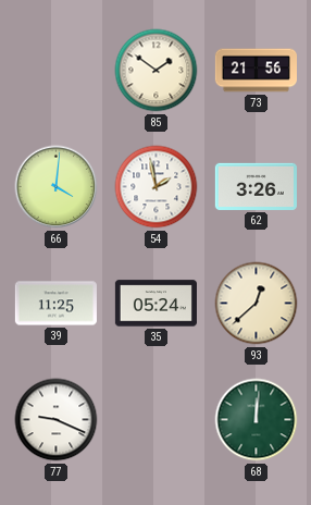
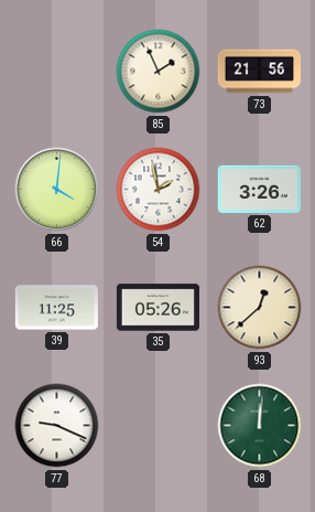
85: 1:51 -> 1:56
35: 05:24 -> 05:26
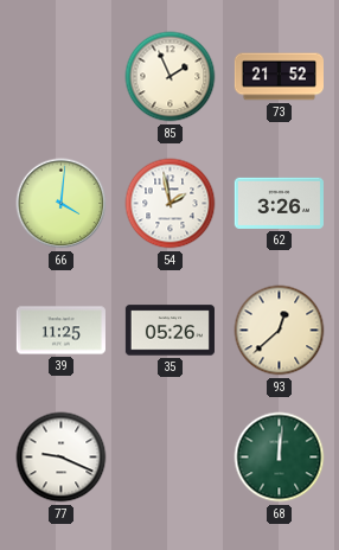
73: 21:56 -> 21:52
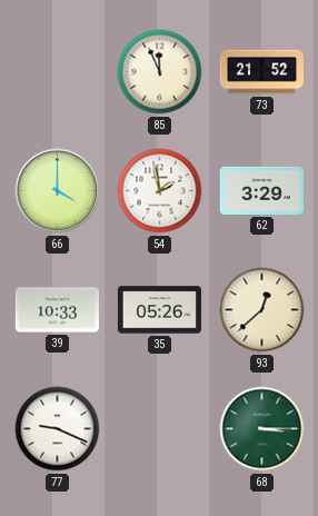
85: 1:56 -> 11:56
66: 4:01 -> 4:00
62: 3:26 -> 3:29
39: 11:25 -> 10:33
68: 12:01 -> 3:15
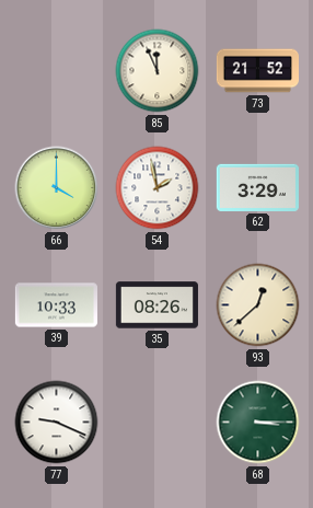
35: 05:26 -> 08:26
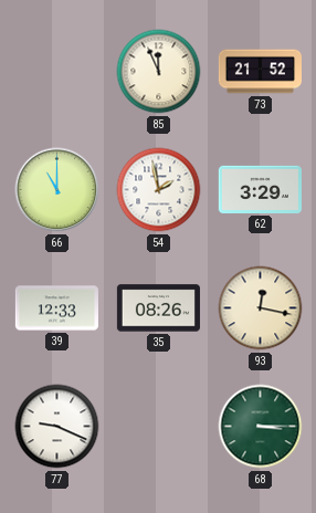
66: 4:00 -> 11:00
39: 10:33 -> 12:33
93: 12:38 -> 12:17
